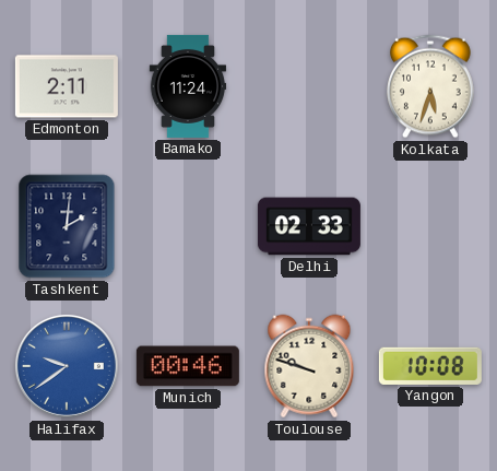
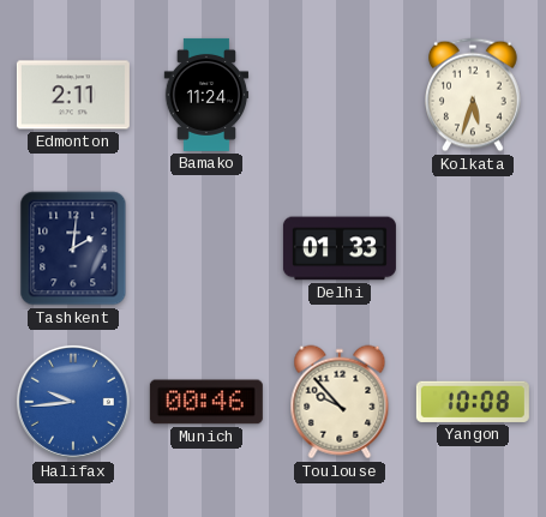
Delhi: 02:33 -> 01:33
Halifax: 9:39 -> 9:44
Toulouse: 9:48 -> 9:53
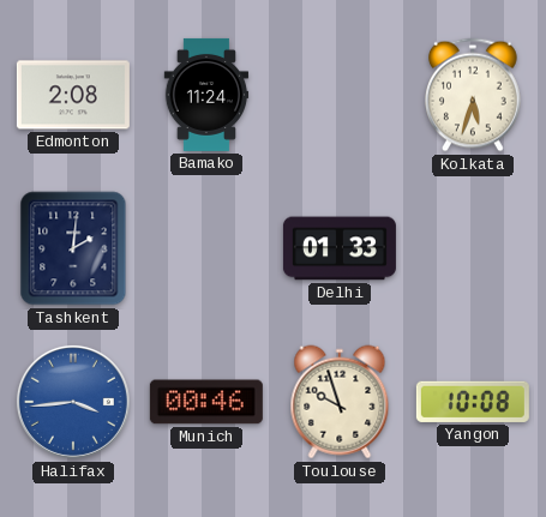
Edmonton: 2:11 -> 2:08
Halifax: 9:44 -> 3:44
Toulouse: 9:53 -> 9:57
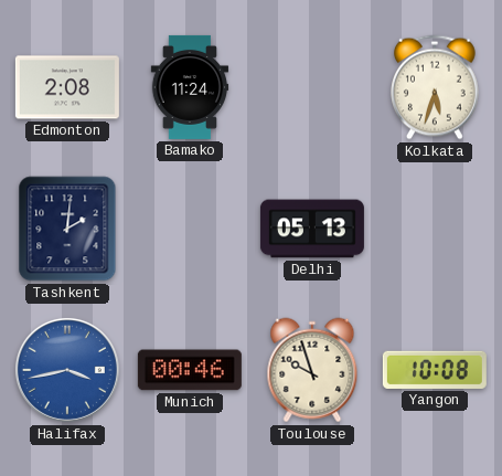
Delhi: 01:33 -> 05:13
Halifax: 3:44 -> 3:43
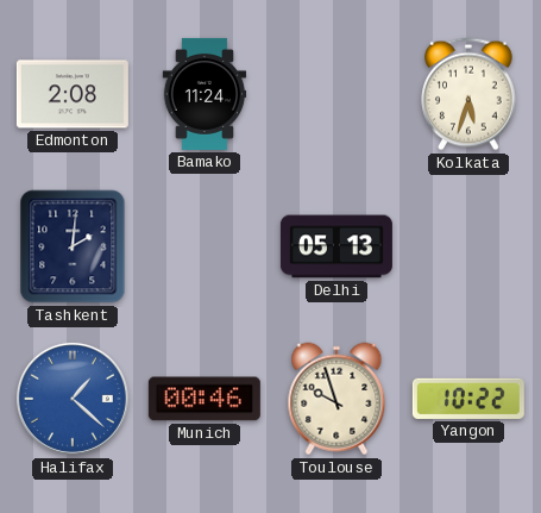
Halifax: 3:43 -> 1:22
Yangon: 10:08 -> 10:22
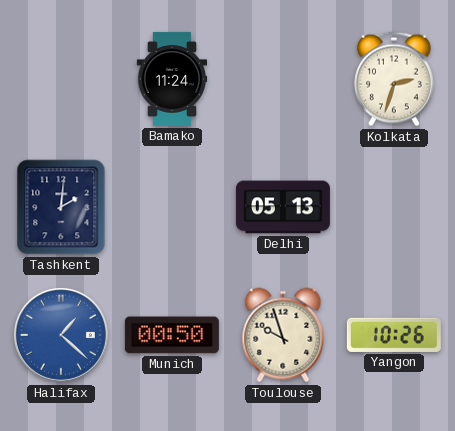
Edmonton: 2:08 -> none
Kolkata: 5:33 -> 2:33
Munich: 00:46 -> 00:50
Yangon: 10:22 -> 10:26
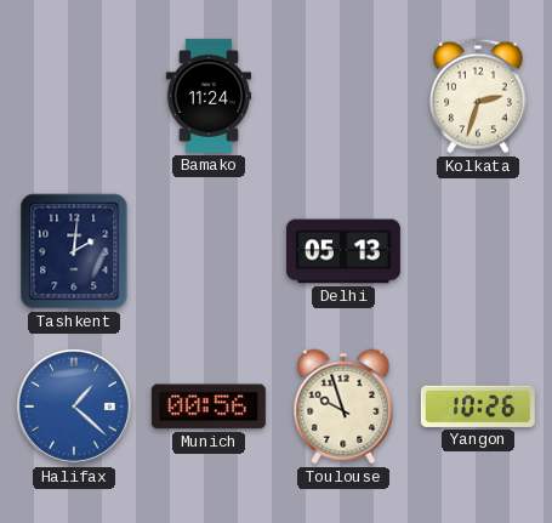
Munich: 00:50 -> 00:56
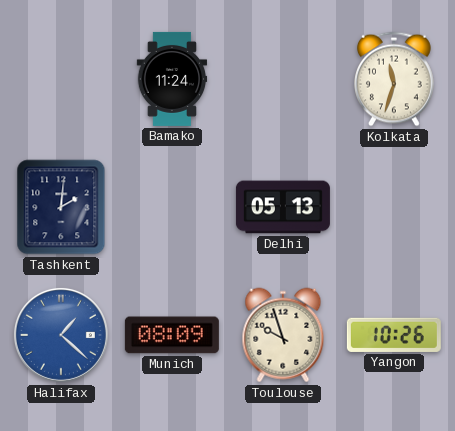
Kolkata: 2:33 -> 11:33
Munich: 00:56 -> 08:09
